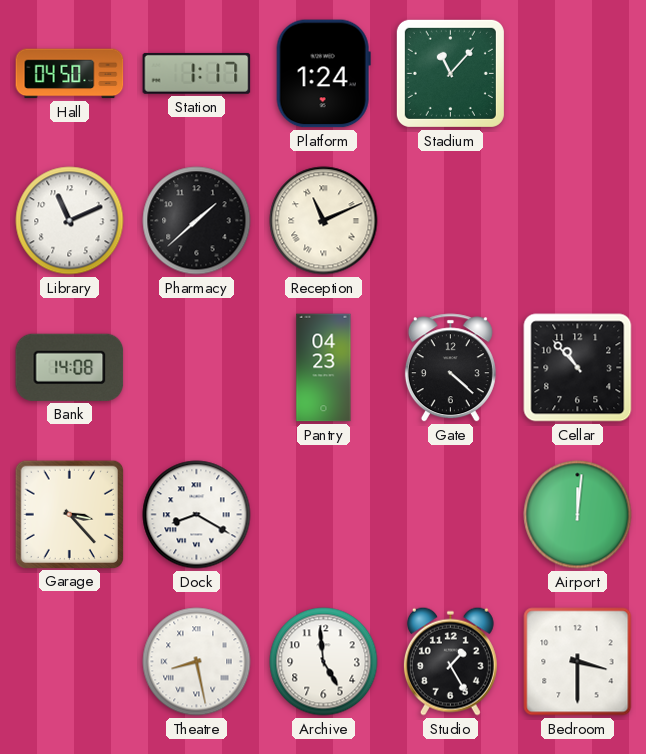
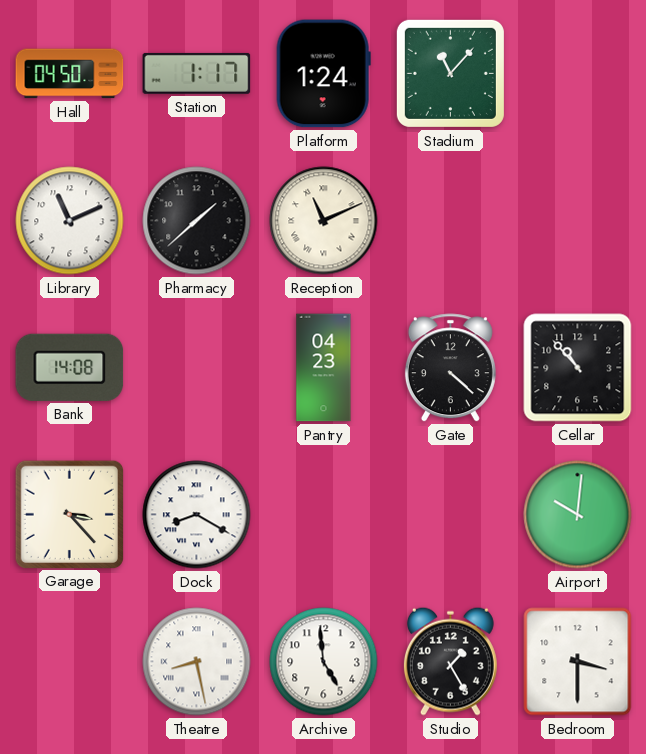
Airport: 12:01 -> 10:01
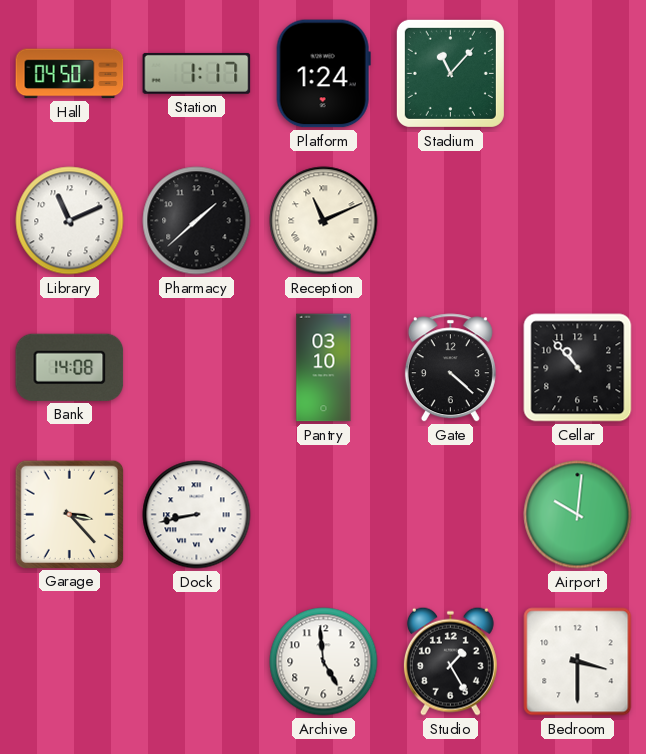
Pantry: 04:23 -> 03:10
Dock: 8:20 -> 8:43
Theatre: 8:28 -> none
